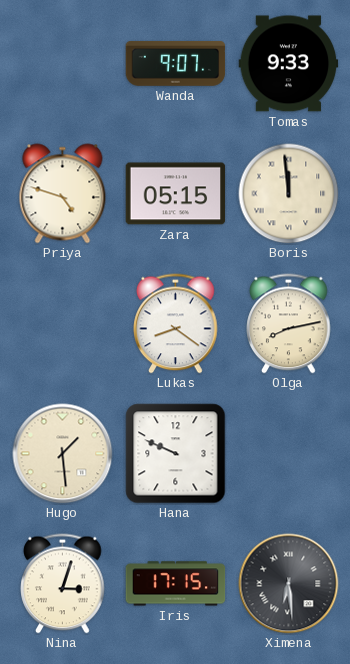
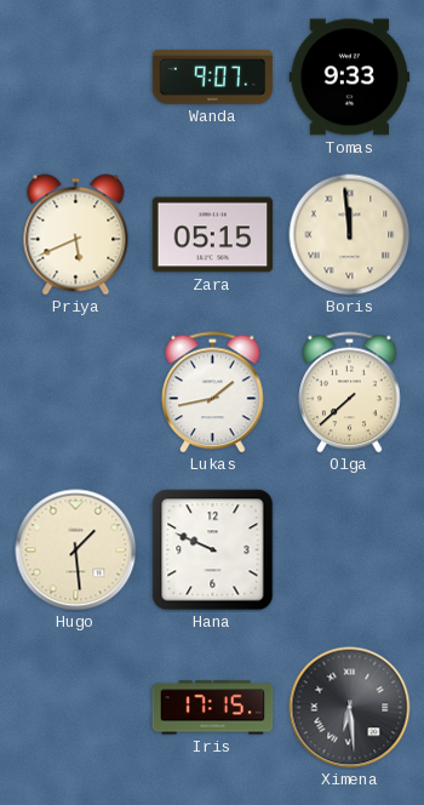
Priya: 4:48 -> 5:41
Lukas: 8:21 -> 1:43
Olga: 8:13 -> 7:38
Nina: 3:03 -> none
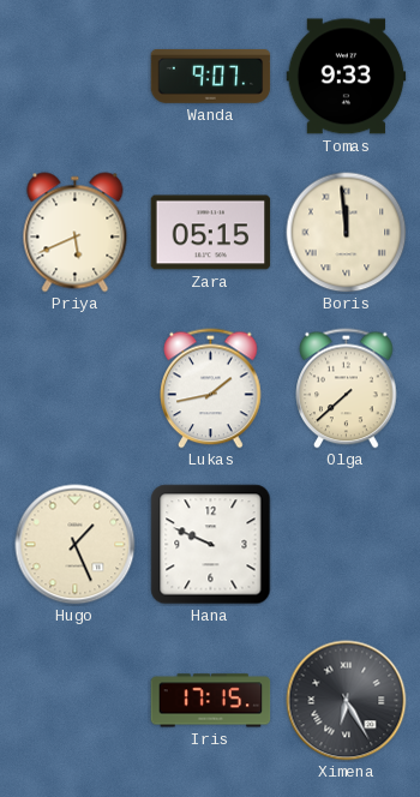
Hugo: 1:29 -> 1:26
Ximena: 6:29 -> 6:25
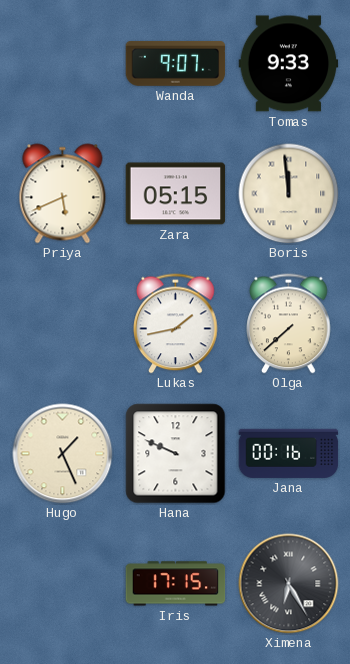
Jana: none -> 00:16
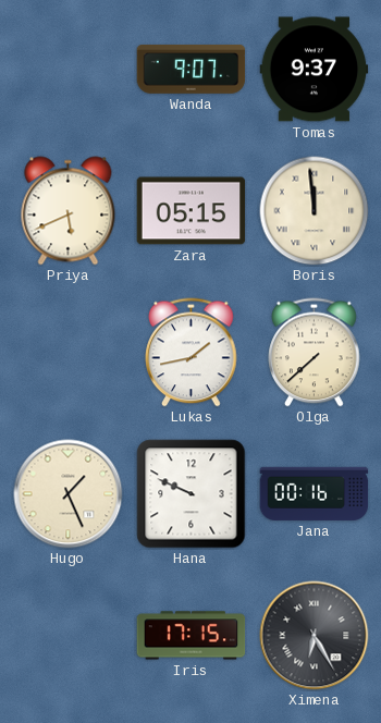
Tomas: 9:33 -> 9:37
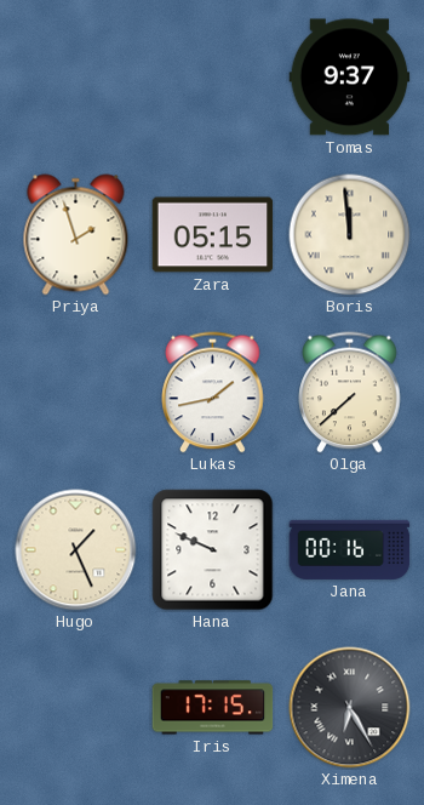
Wanda: 9:07 -> none
Priya: 5:41 -> 1:57
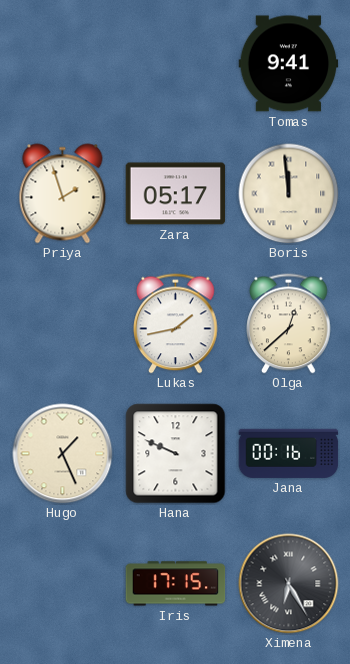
Tomas: 9:37 -> 9:41
Zara: 05:15 -> 05:17
Olga: 7:38 -> 12:38
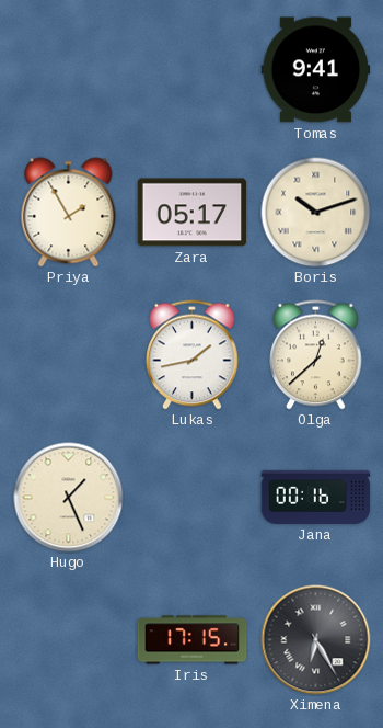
Priya: 1:57 -> 1:55
Boris: 11:59 -> 10:12
Hana: 9:49 -> none
